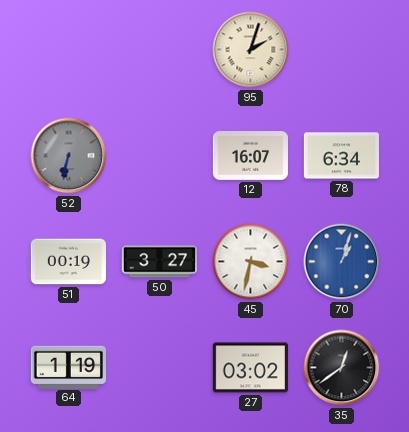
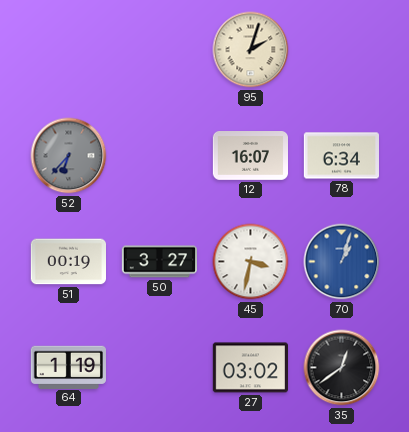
52: 6:32 -> 6:37
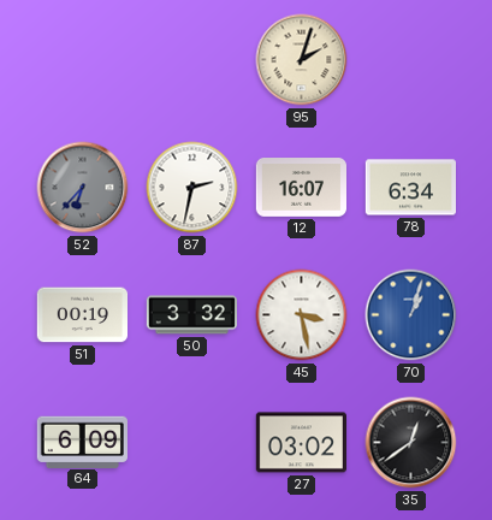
87: none -> 2:32
50: 3:27 -> 3:32
45: 3:32 -> 3:28
64: 1:19 -> 6:09
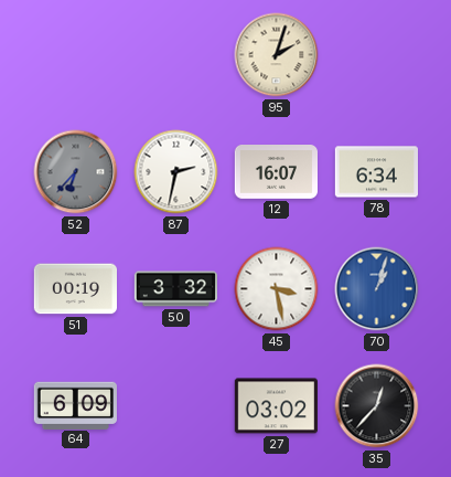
35: 12:39 -> 12:37
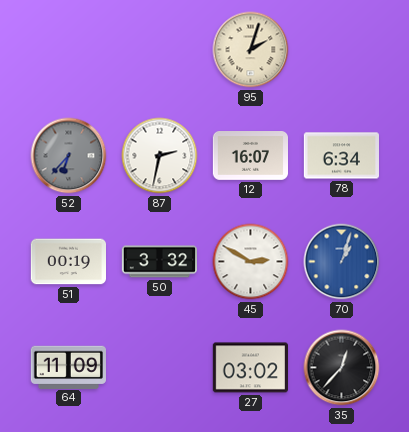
45: 3:28 -> 2:50
64: 6:09 -> 11:09
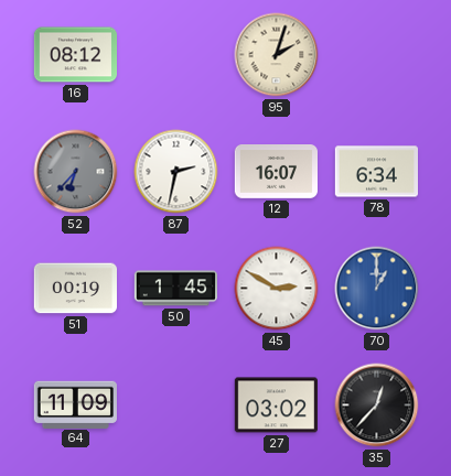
16: none -> 08:12
50: 3:32 -> 1:45
70: 1:03 -> 1:00
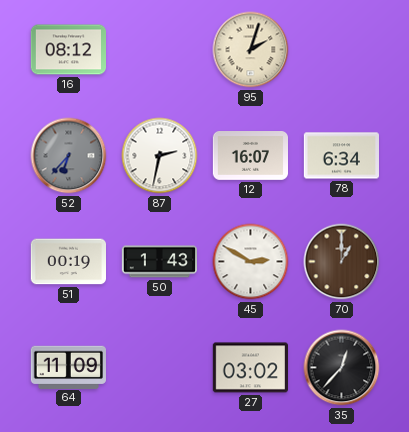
50: 1:45 -> 1:43
70 dial: blue -> brown
